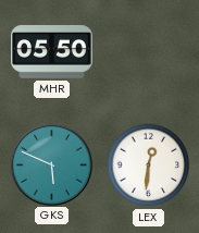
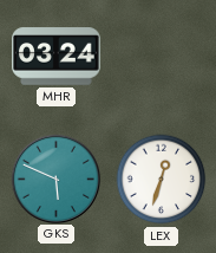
MHR: 05:50 -> 03:24
LEX: 12:31 -> 12:33
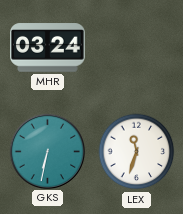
GKS: 5:49 -> 6:32
LEX: 12:33 -> 11:33
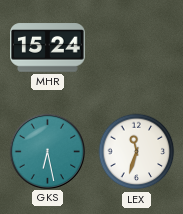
MHR: 03:24 -> 15:24
GKS: 6:32 -> 6:28
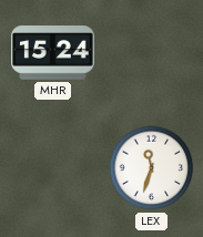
GKS: 6:28 -> none
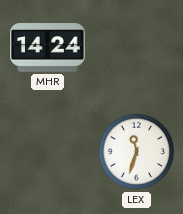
MHR: 15:24 -> 14:24
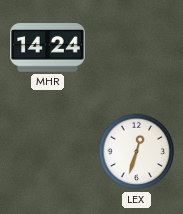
LEX: 11:33 -> 12:33
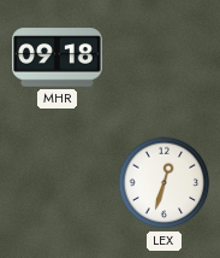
MHR: 14:24 -> 09:18
